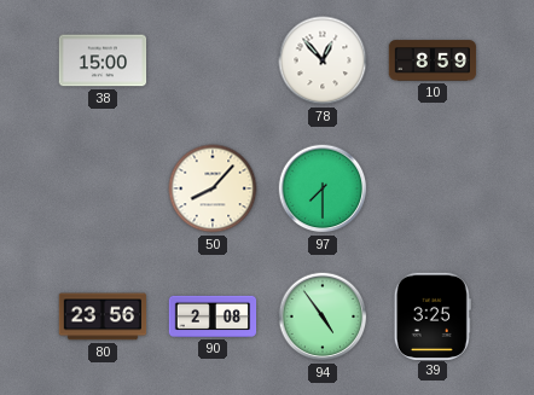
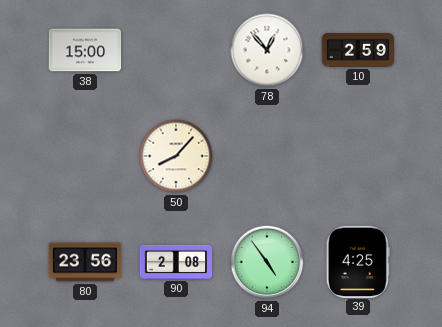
10: 8:59 -> 2:59
97: 7:30 -> none
39: 3:25 -> 4:25
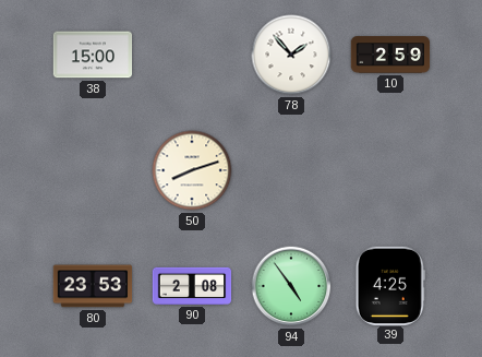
78: 12:53 -> 1:53
50: 8:07 -> 8:12
80: 23:56 -> 23:53
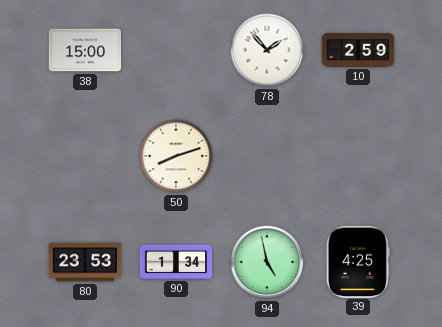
90: 2:08 -> 1:34
94: 4:54 -> 4:58
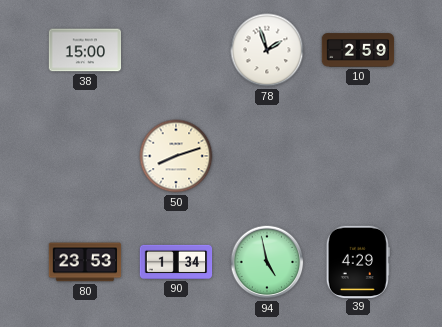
78: 1:53 -> 1:57
39: 4:25 -> 4:29
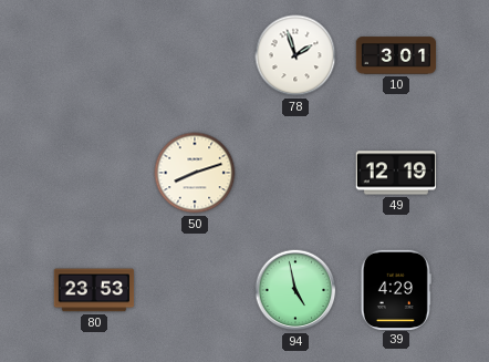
38: 15:00 -> none
10: 2:59 -> 3:01
49: none -> 12:19
90: 1:34 -> none
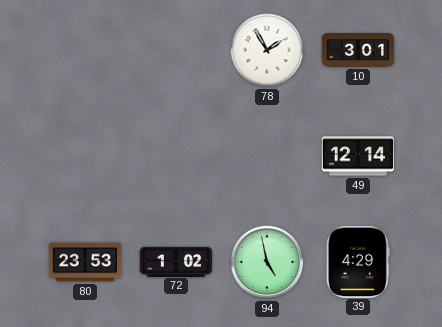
78: 1:57 -> 1:55
50: 8:12 -> none
49: 12:19 -> 12:14
72: none -> 1:02
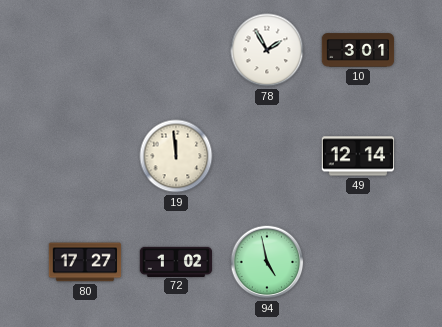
19: none -> 11:59
80: 23:53 -> 17:27
39: 4:29 -> none
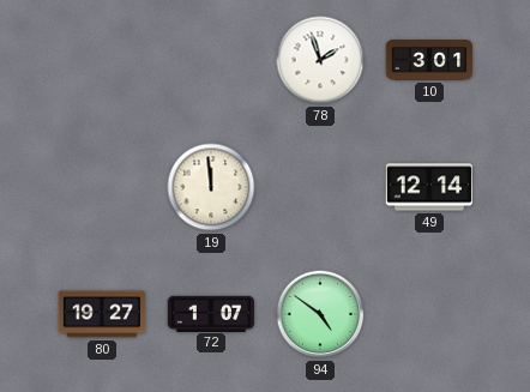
78: 1:55 -> 1:57
80: 17:27 -> 19:27
72: 1:02 -> 1:07
94: 4:58 -> 4:51
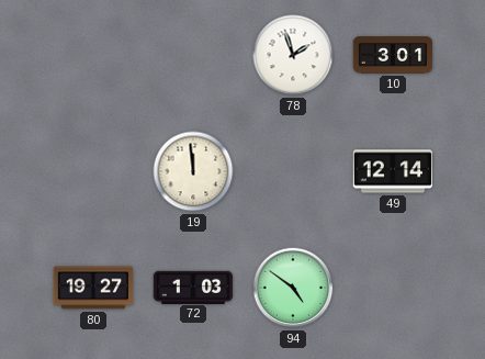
72: 1:07 -> 1:03
